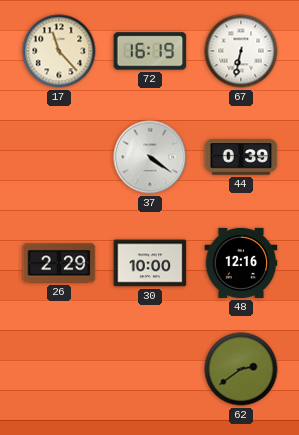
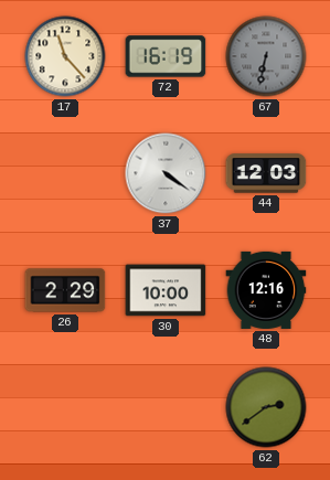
67 dial: white -> grey
44: 0:39 -> 12:03
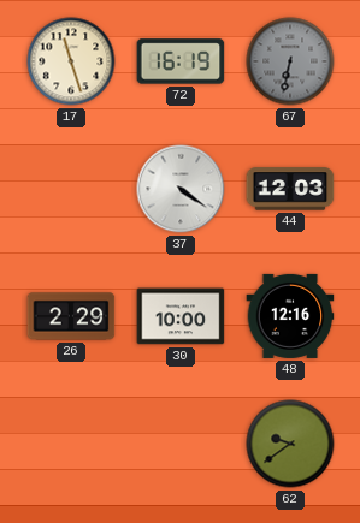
17: 11:23 -> 11:27
62: 2:39 -> 9:39
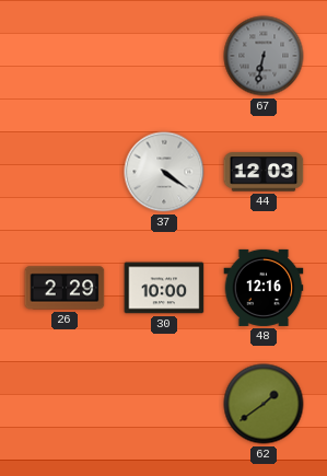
17: 11:27 -> none
72: 16:19 -> none
62: 9:39 -> 1:39
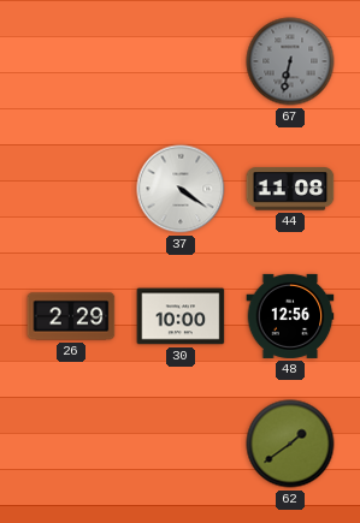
44: 12:03 -> 11:08
48: 12:16 -> 12:56
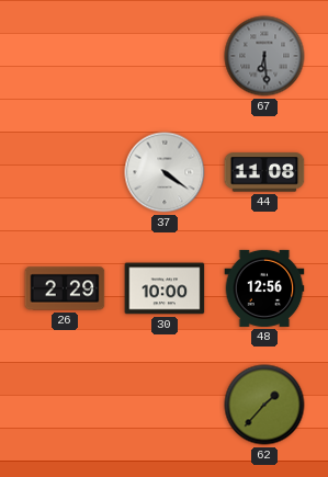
67: 6:32 -> 6:29
62: 1:39 -> 1:37
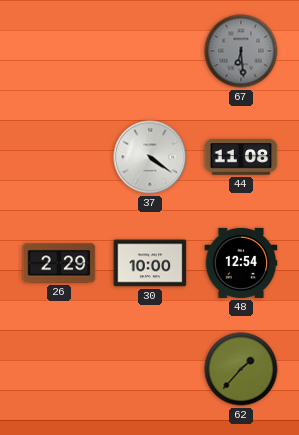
48: 12:56 -> 12:54
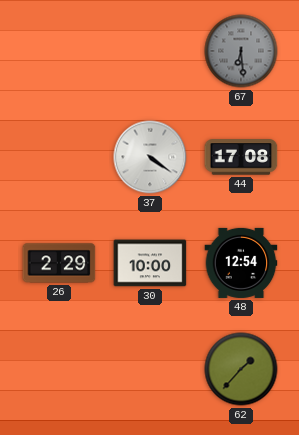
44: 11:08 -> 17:08
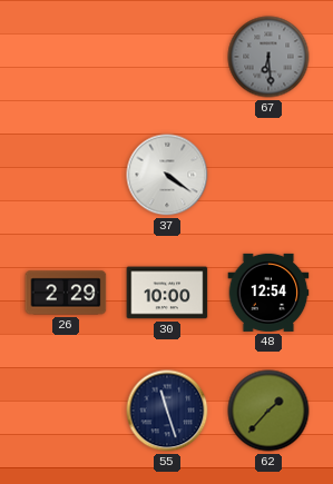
44: 17:08 -> none
55: none -> 11:27
